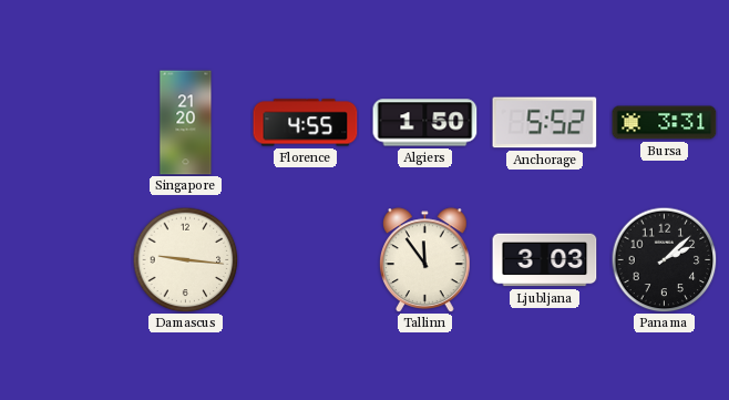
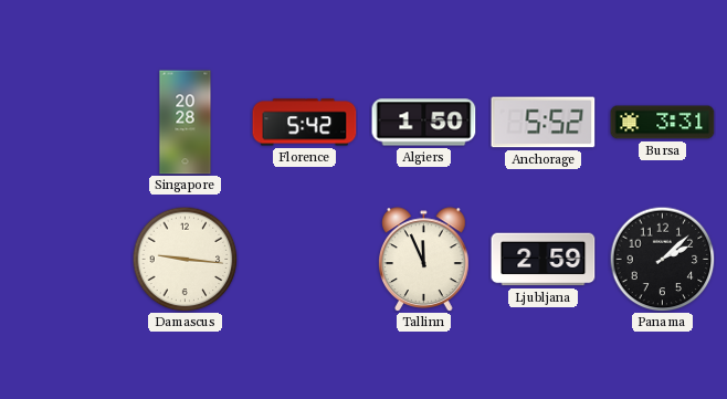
Singapore: 21:20 -> 20:28
Florence: 4:55 -> 5:42
Tallinn: 11:54 -> 11:56
Ljubljana: 3:03 -> 2:59
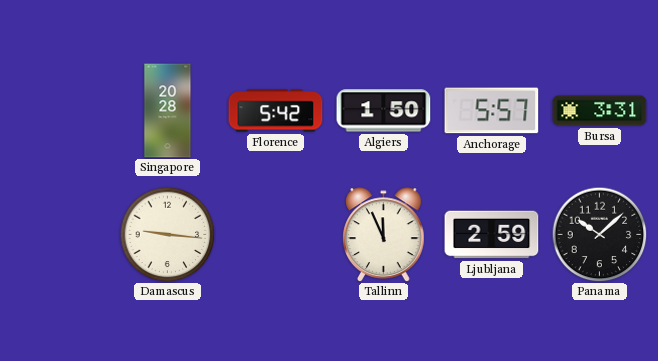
Anchorage: 5:52 -> 5:57
Panama: 2:08 -> 10:08
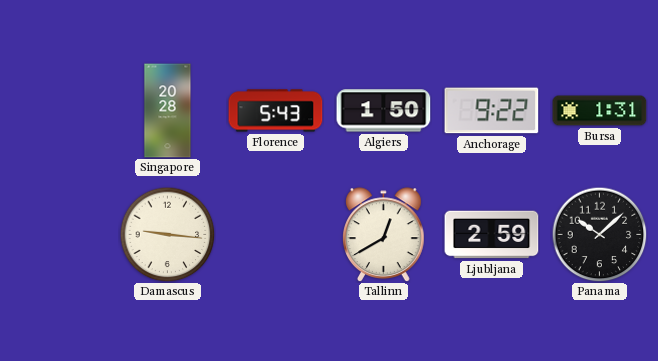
Florence: 5:42 -> 5:43
Anchorage: 5:57 -> 9:22
Bursa: 3:31 -> 1:31
Tallinn: 11:56 -> 12:40
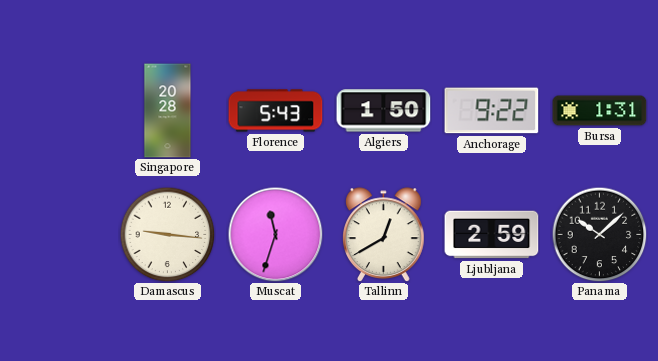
Muscat: none -> 11:33
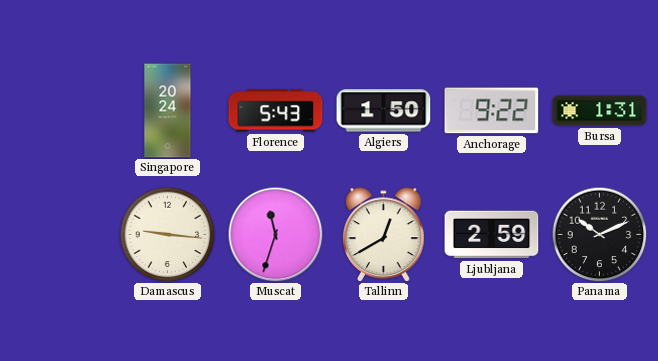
Singapore: 20:28 -> 20:24
Panama: 10:08 -> 10:11
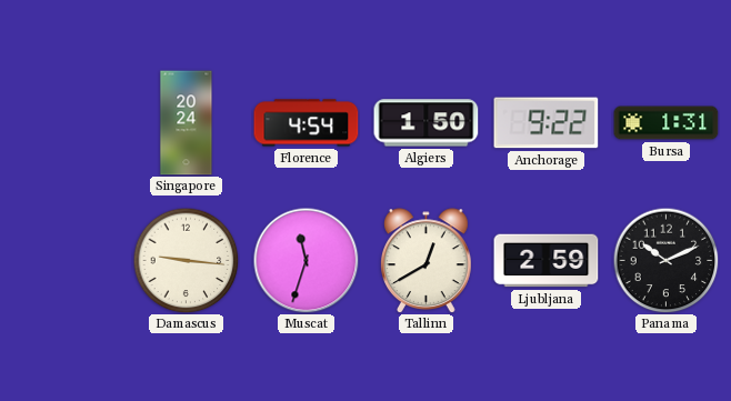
Florence: 5:43 -> 4:54
